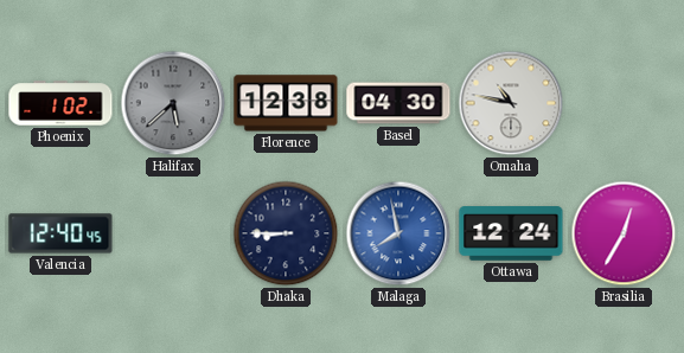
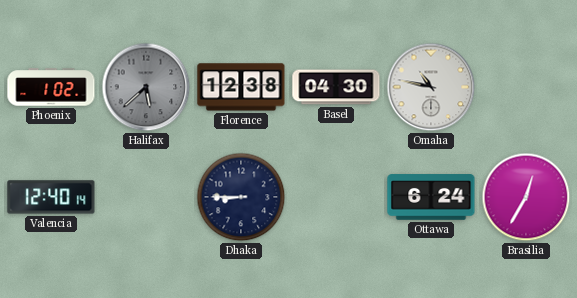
Valencia: 12:40:45 -> 12:40:14
Malaga: 7:58 -> none
Ottawa: 12:24 -> 6:24
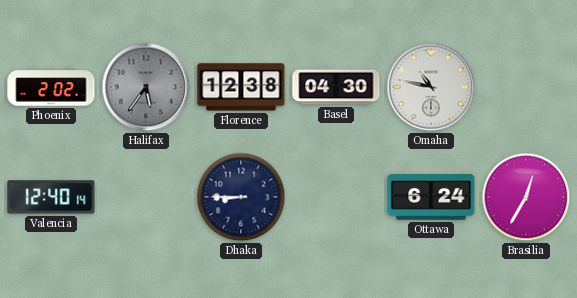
Phoenix: 1:02 -> 2:02
Halifax: 5:38 -> 5:36
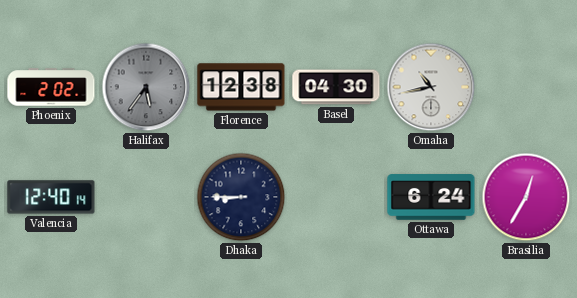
Omaha: 10:47 -> 10:43
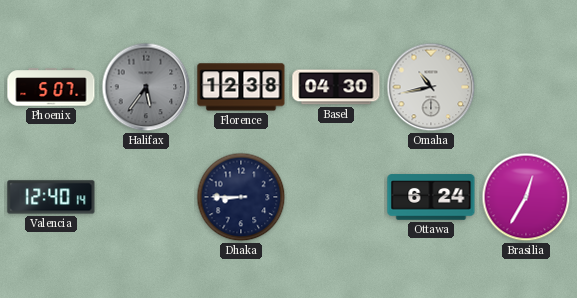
Phoenix: 2:02 -> 5:07
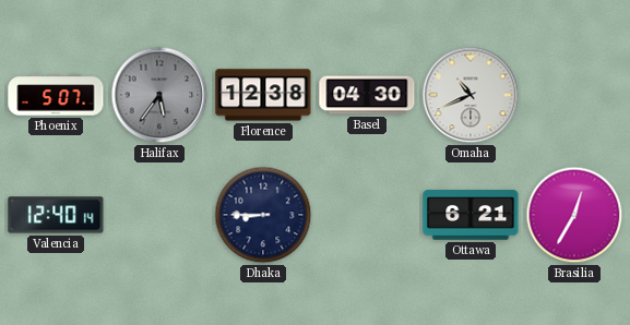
Omaha: 10:43 -> 10:41
Ottawa: 6:24 -> 6:21
